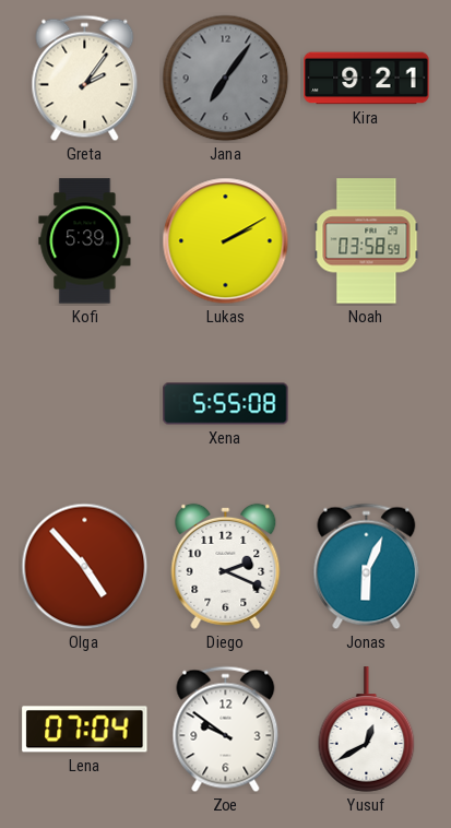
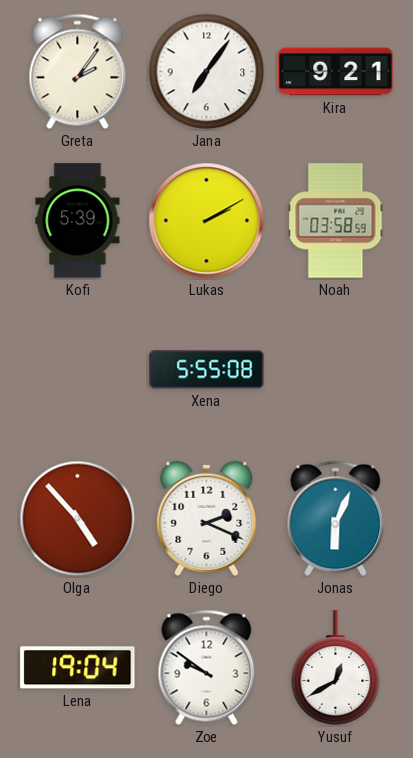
Jana dial: grey -> white
Lena: 07:04 -> 19:04
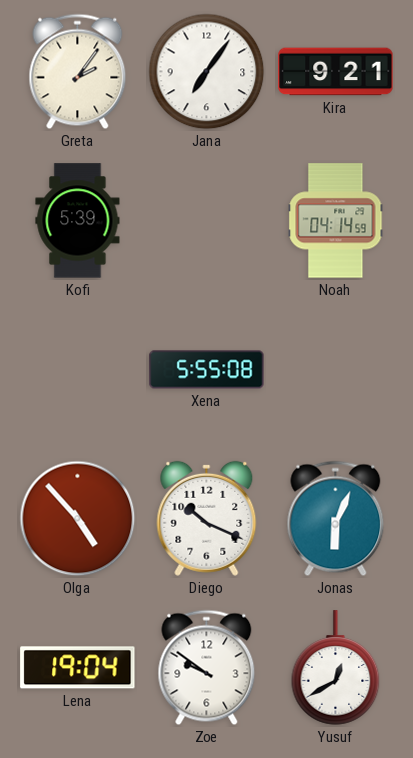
Lukas: 2:10 -> none
Noah: 03:58 -> 04:14
Diego: 2:19 -> 10:19
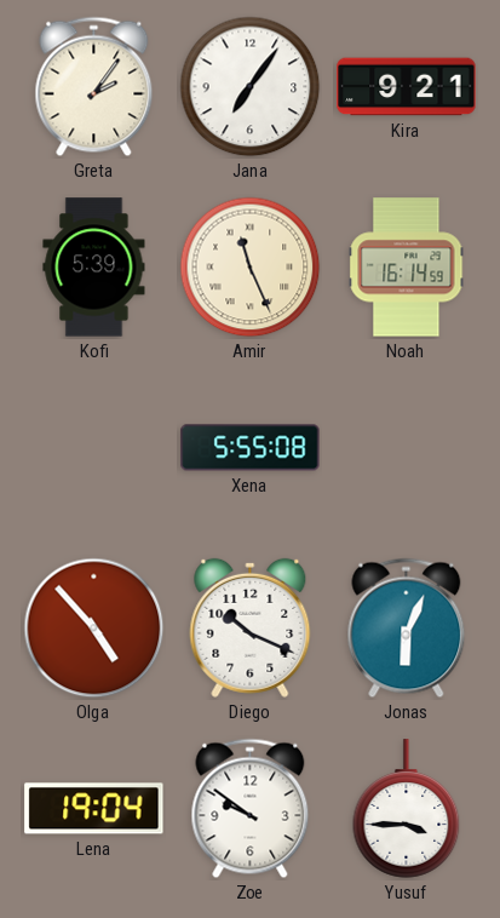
Amir: none -> 11:26
Noah: 04:14 -> 16:14
Yusuf: 12:40 -> 3:45
